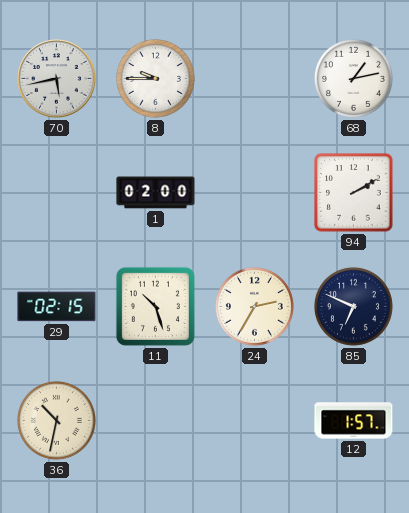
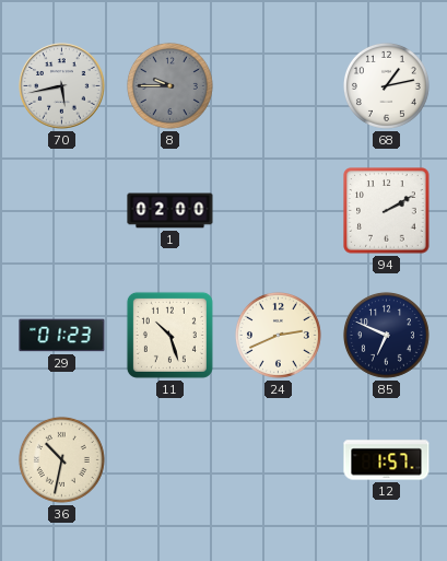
8 dial: white -> grey
29: 02:15 -> 01:23
24: 2:35 -> 2:41
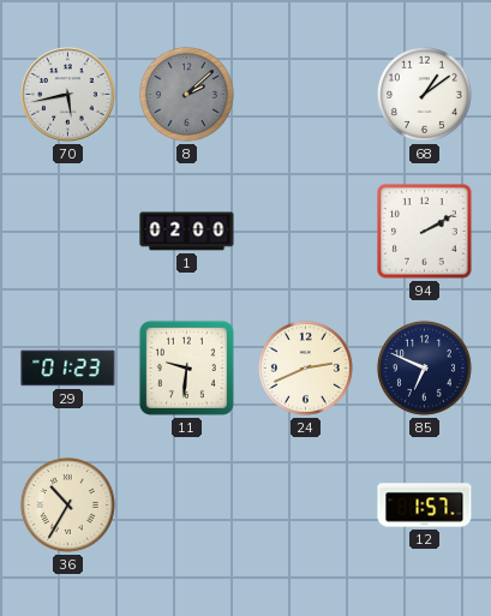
8: 9:45 -> 2:08
68: 1:13 -> 1:09
11: 10:27 -> 9:31
36: 10:32 -> 10:35
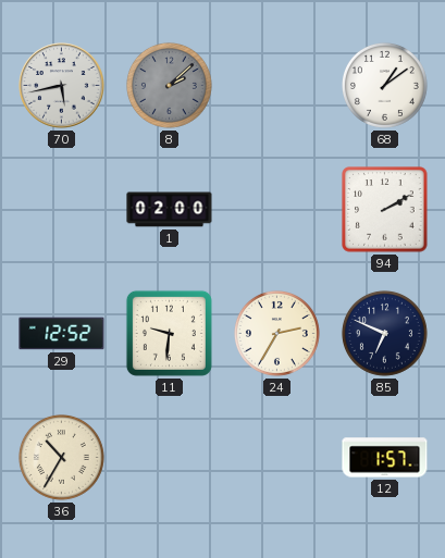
29: 01:23 -> 12:52
24: 2:41 -> 2:35
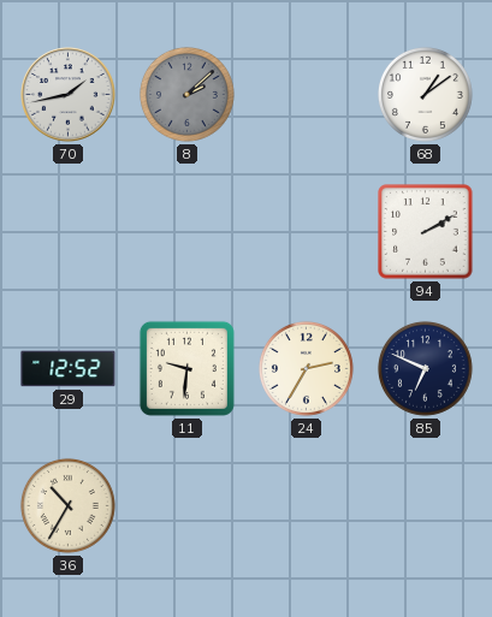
70: 5:43 -> 1:43
1: 02:00 -> none
12: 1:57 -> none
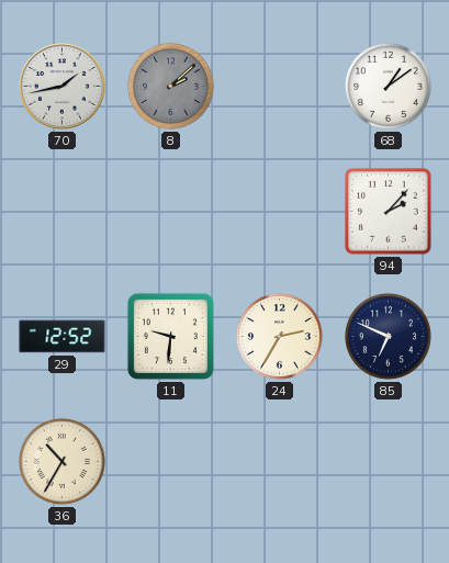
94: 2:10 -> 2:07
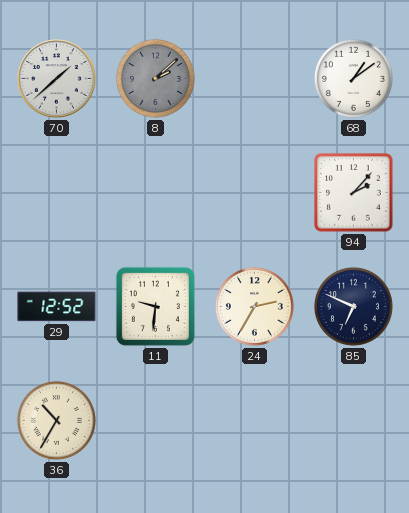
70: 1:43 -> 1:38
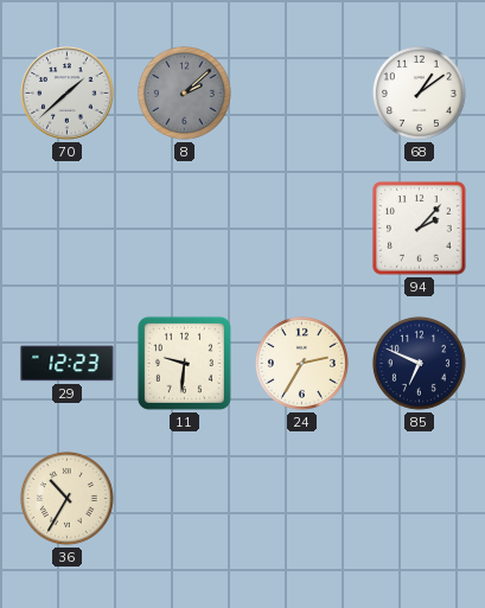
29: 12:52 -> 12:23
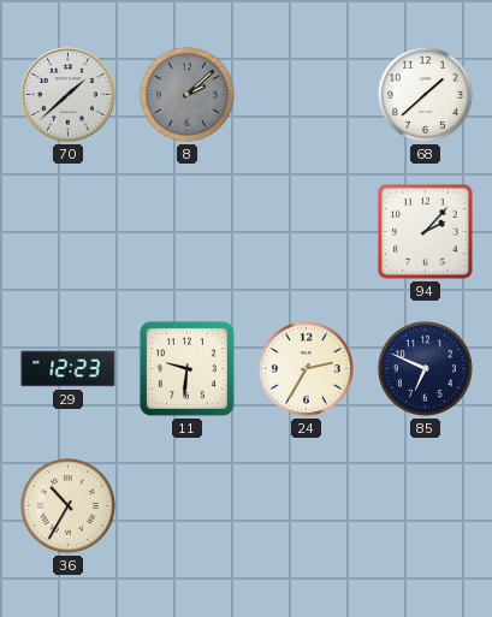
68: 1:09 -> 1:38
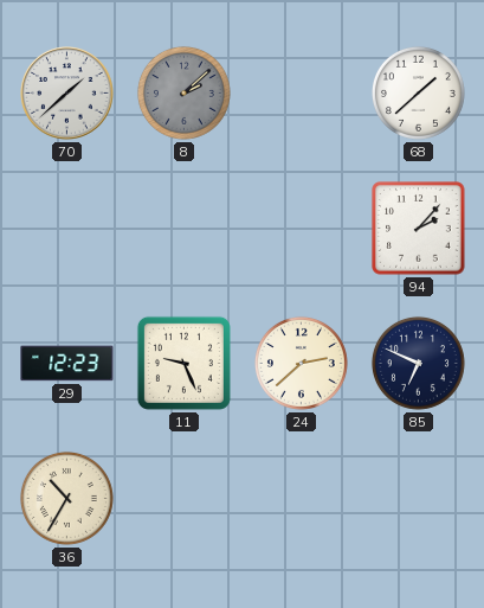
11: 9:31 -> 9:26
24: 2:35 -> 2:38
